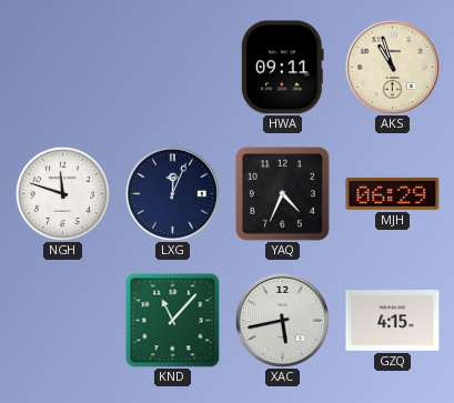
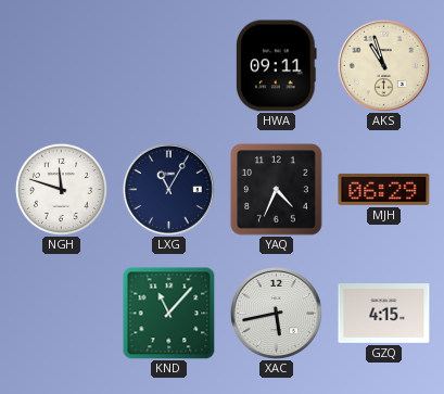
LXG: 12:04 -> 11:05
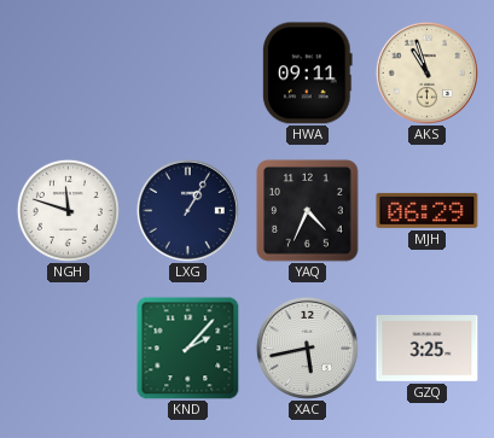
LXG: 11:05 -> 1:05
KND: 11:07 -> 2:07
GZQ: 4:15 -> 3:25
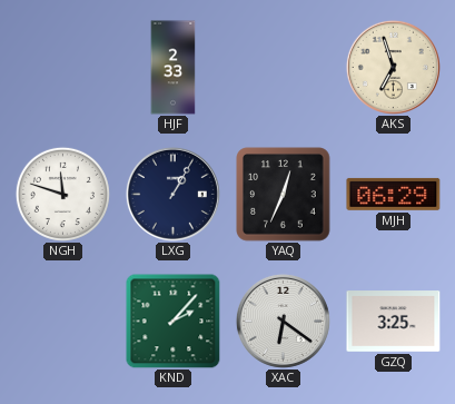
HJF: none -> 2:33
HWA: 09:11 -> none
AKS: 10:57 -> 6:57
YAQ: 4:34 -> 12:34
XAC: 5:43 -> 6:21
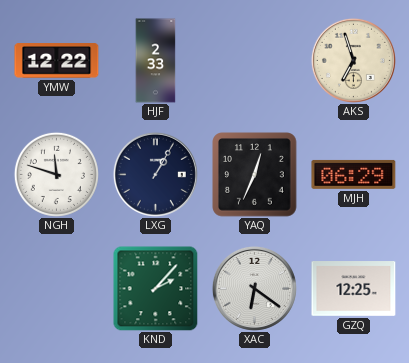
YMW: none -> 12:22
GZQ: 3:25 -> 12:25
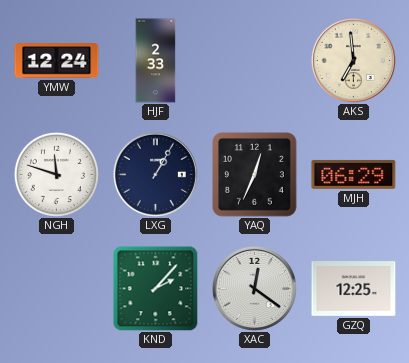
YMW: 12:22 -> 12:24
AKS: 6:57 -> 6:59
XAC: 6:21 -> 12:21
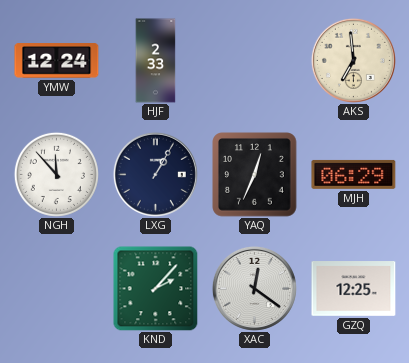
NGH: 11:48 -> 11:53
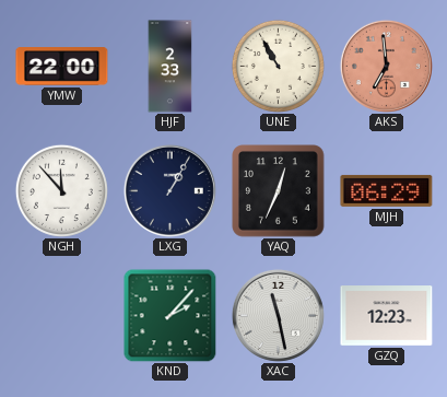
YMW: 12:24 -> 22:00
UNE: none -> 10:55
AKS dial: cream -> salmon
XAC: 12:21 -> 11:28
GZQ: 12:25 -> 12:23
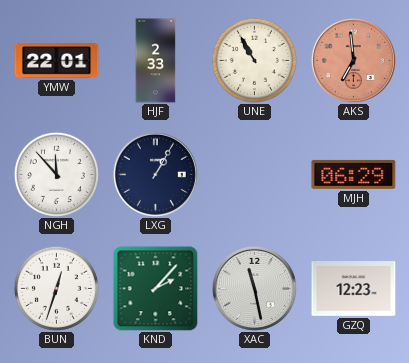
YMW: 22:00 -> 22:01
YAQ: 12:34 -> none
BUN: none -> 12:33
